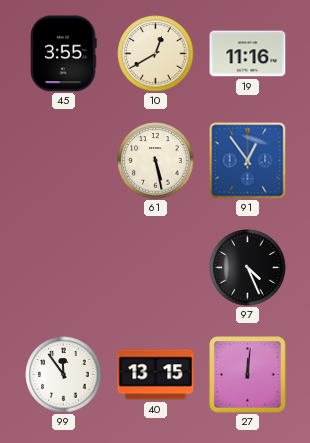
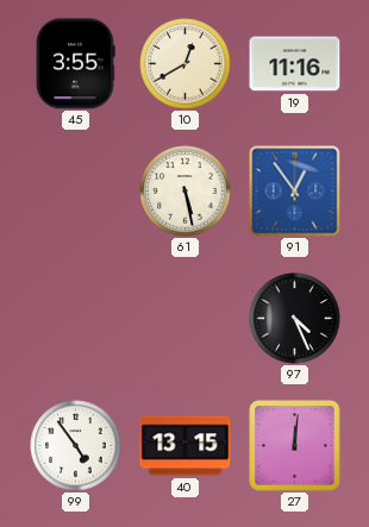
99: 11:54 -> 4:54
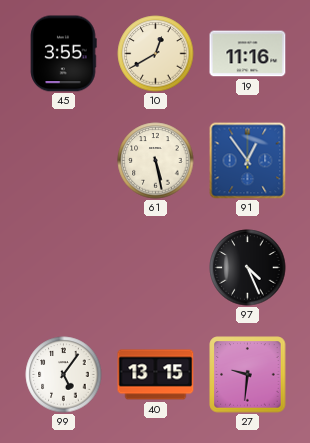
99: 4:54 -> 5:06
27: 12:01 -> 9:31
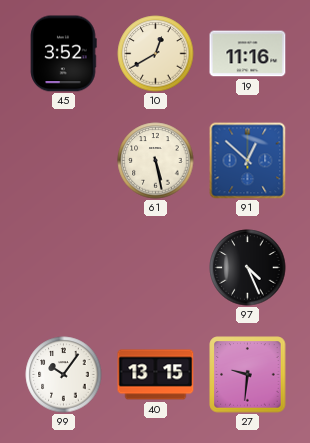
45: 3:55 -> 3:52
91: 12:54 -> 12:52
99: 5:06 -> 10:06
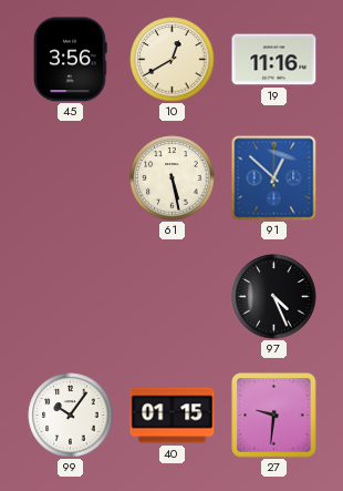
45: 3:52 -> 3:56
40: 13:15 -> 01:15
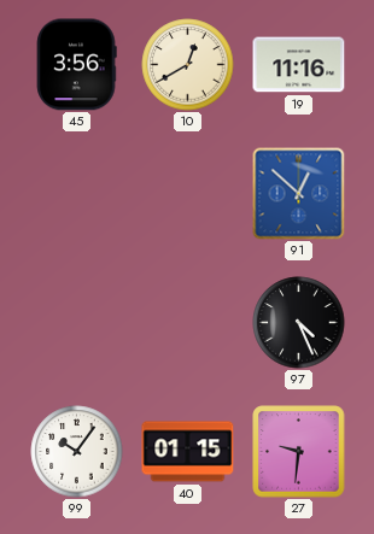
61: 5:28 -> none
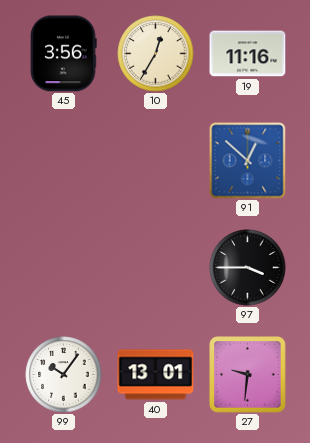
10: 12:40 -> 12:35
97: 4:26 -> 3:45
40: 01:15 -> 13:01
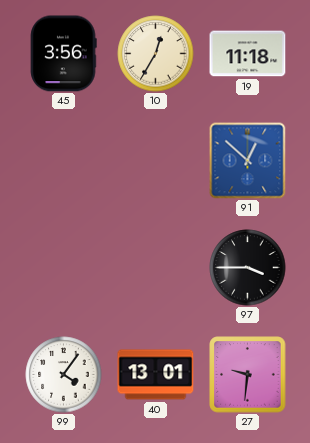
19: 11:16 -> 11:18
99: 10:06 -> 4:06
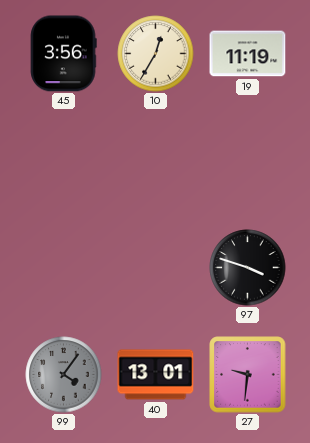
19: 11:18 -> 11:19
91: 12:52 -> none
97: 3:45 -> 3:48
99 dial: white -> grey
